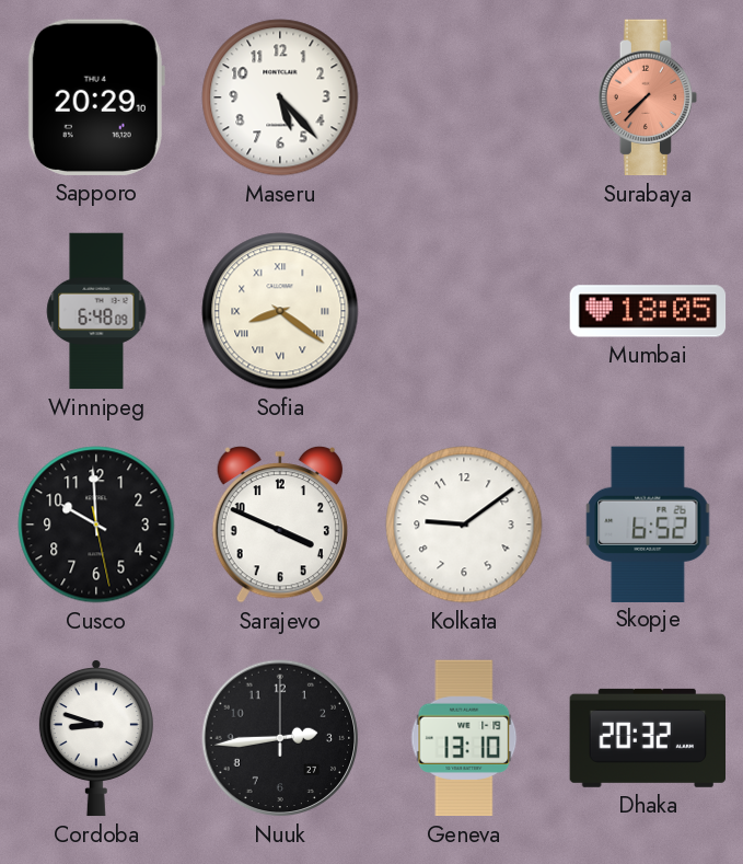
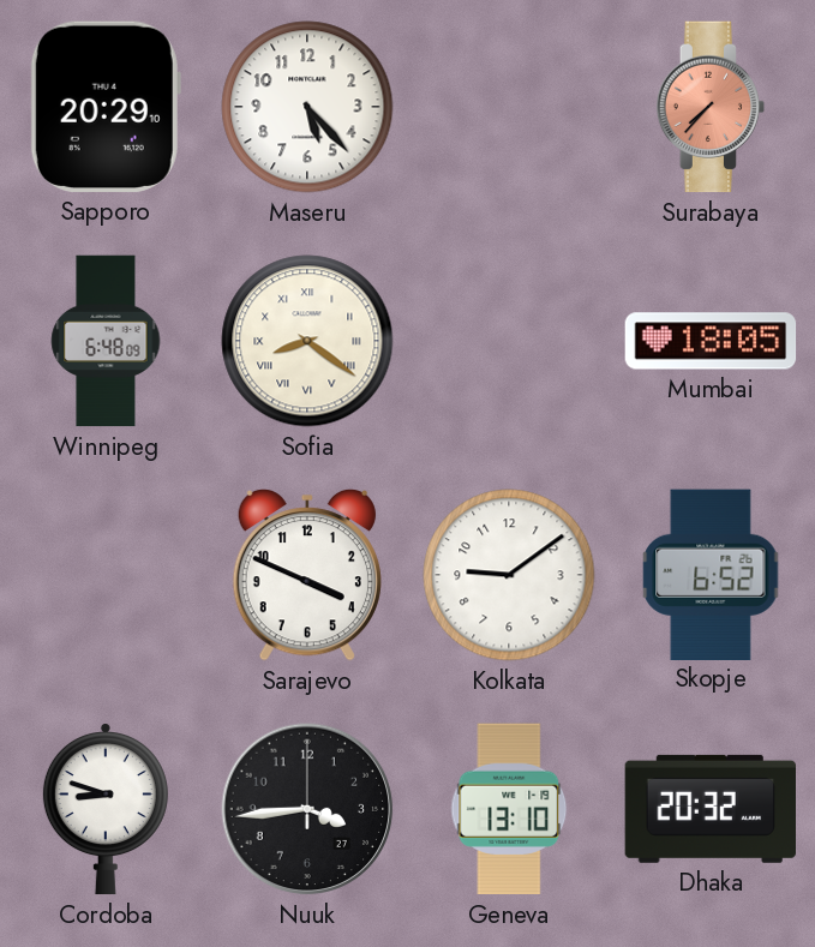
Cusco: 9:59 -> none
Nuuk: 2:44 -> 3:44
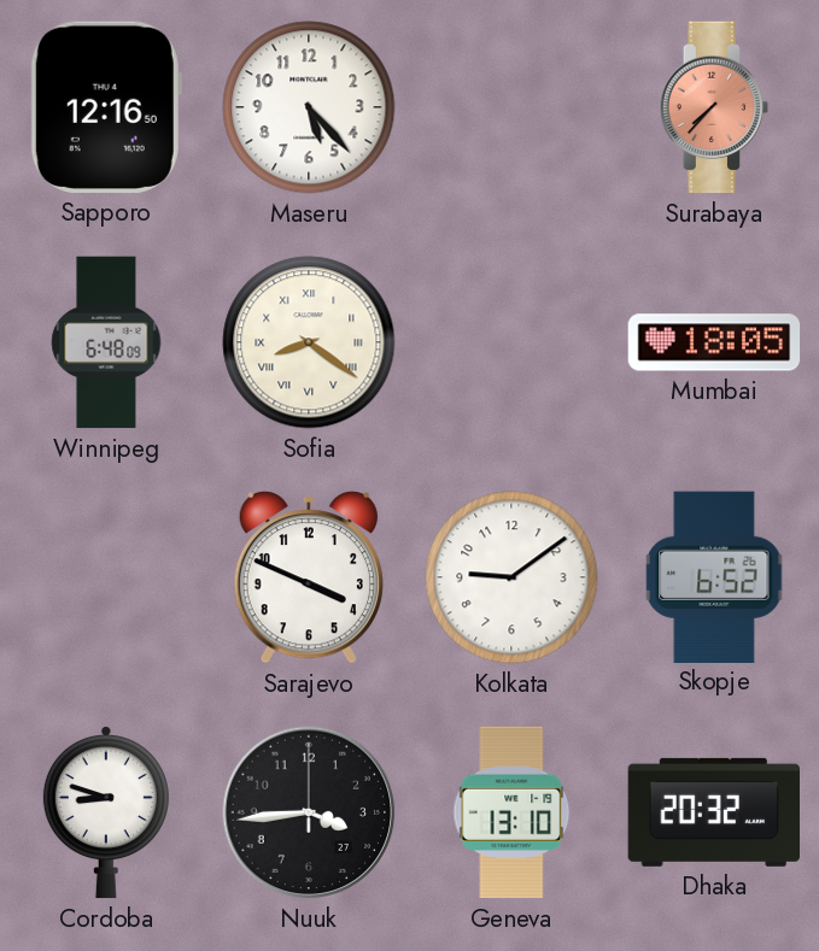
Sapporo: 20:29 -> 12:16
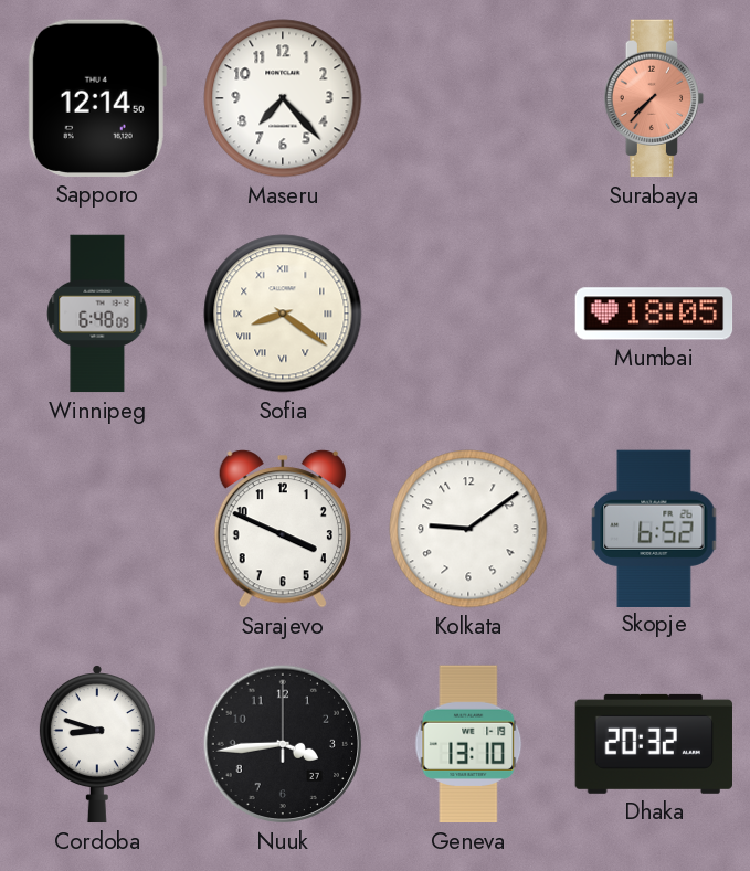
Sapporo: 12:16 -> 12:14
Maseru: 5:23 -> 7:23
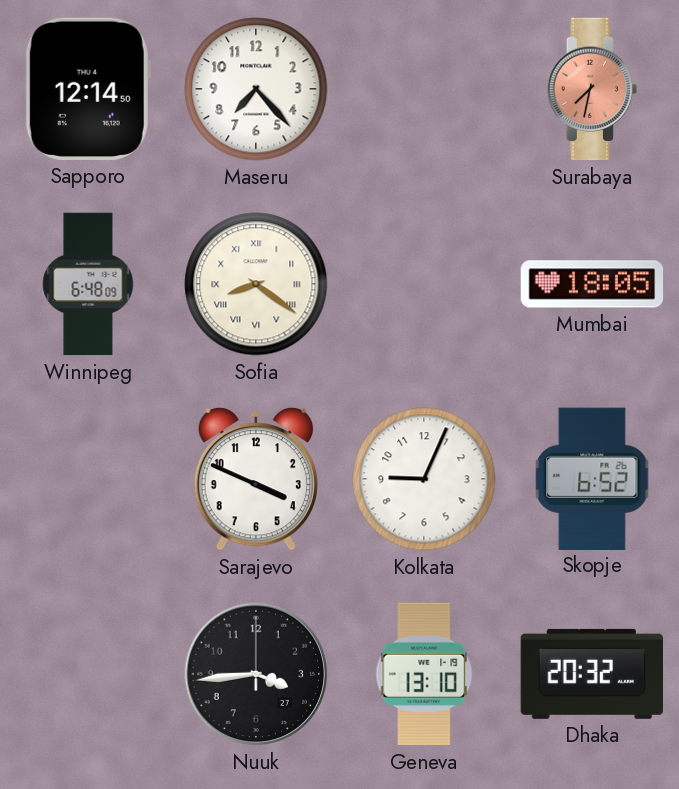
Surabaya: 7:37 -> 7:32
Kolkata: 9:09 -> 9:04
Cordoba: 8:48 -> none
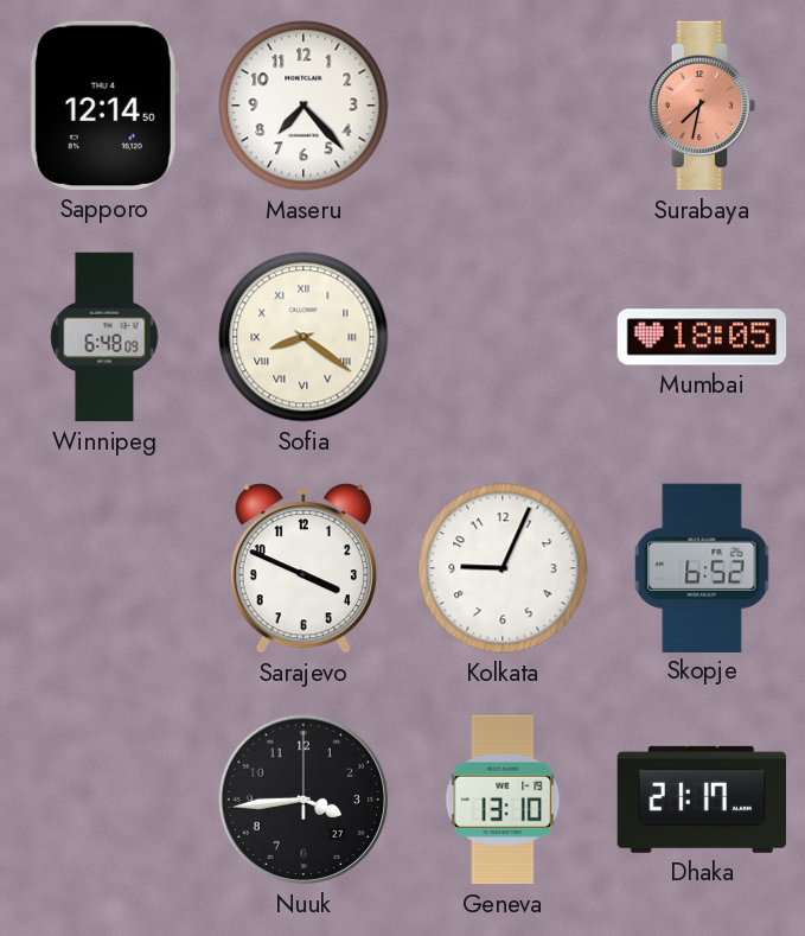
Dhaka: 20:32 -> 21:17
